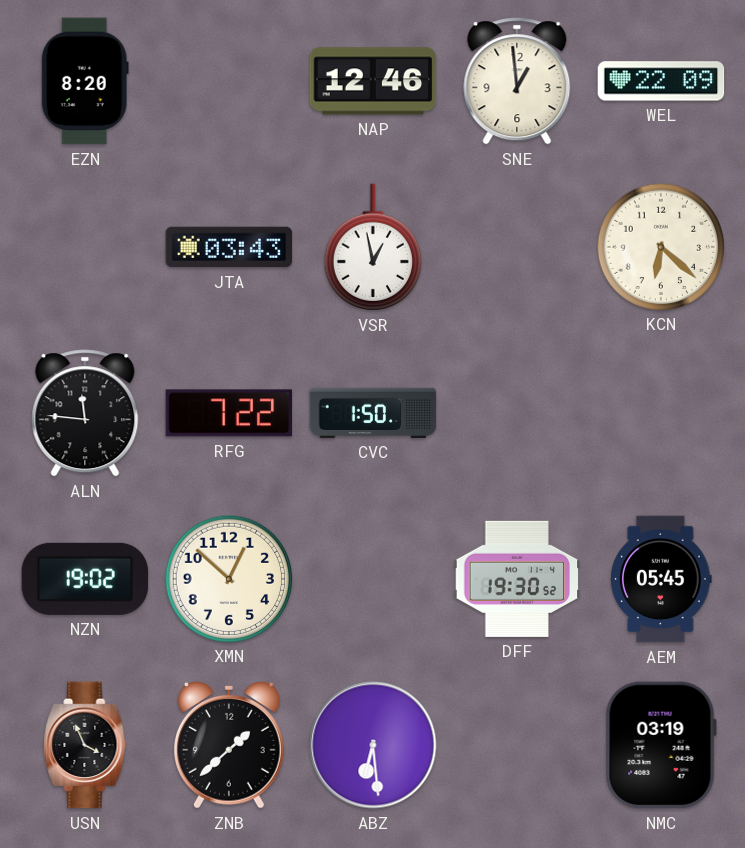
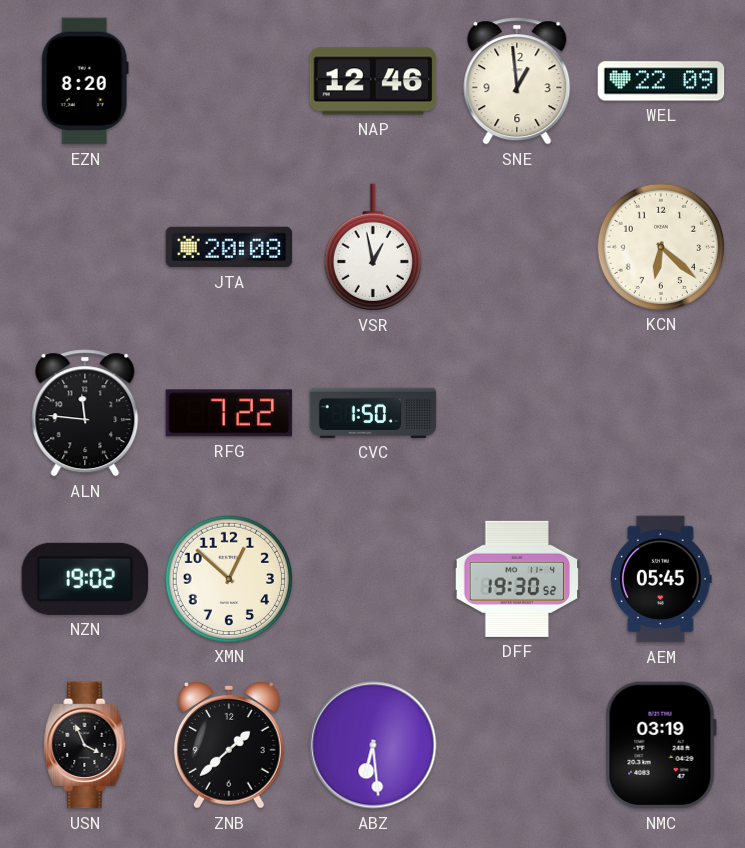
JTA: 03:43 -> 20:08
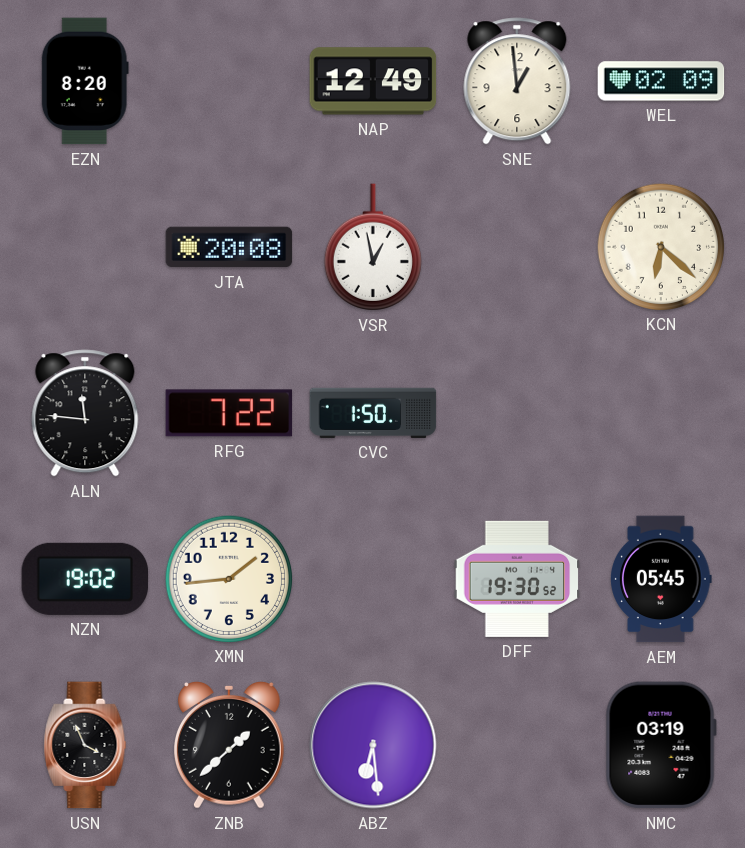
NAP: 12:46 -> 12:49
WEL: 22:09 -> 02:09
XMN: 12:52 -> 1:44
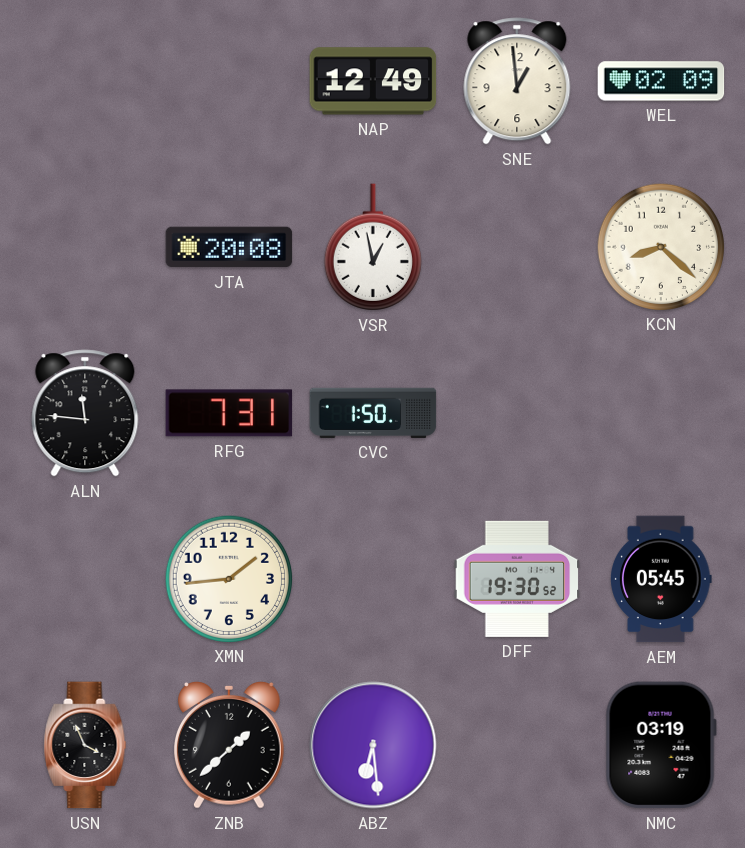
EZN: 8:20 -> none
KCN: 6:22 -> 8:22
RFG: 7:22 -> 7:31
NZN: 19:02 -> none
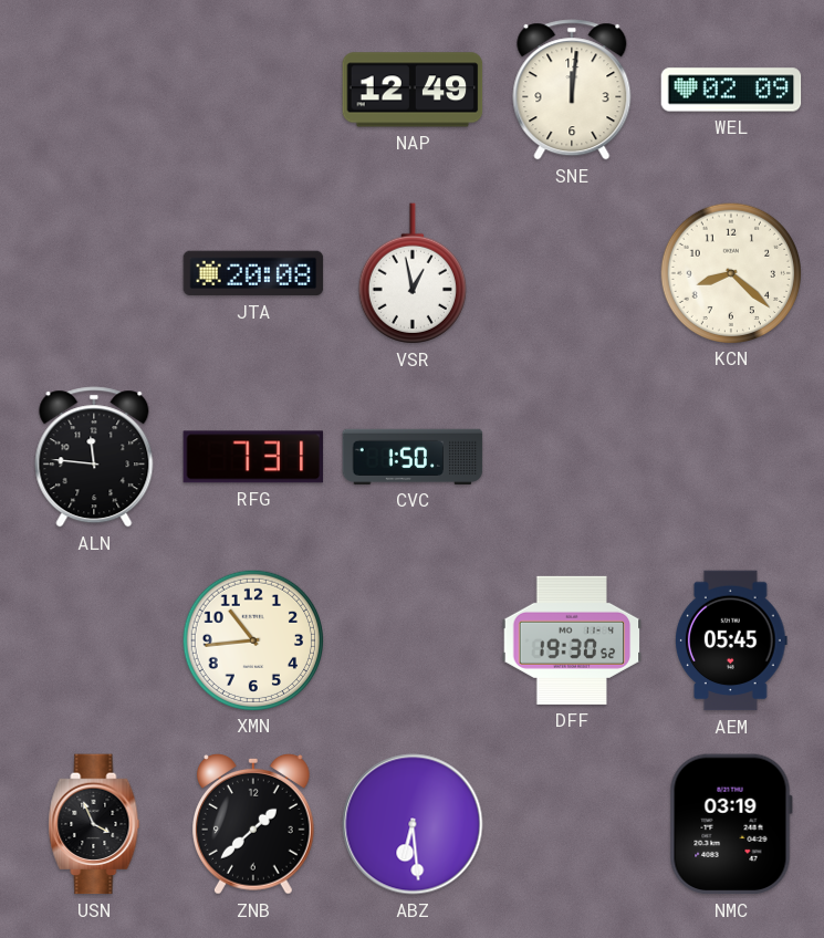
SNE: 12:59 -> 12:01
XMN: 1:44 -> 10:44
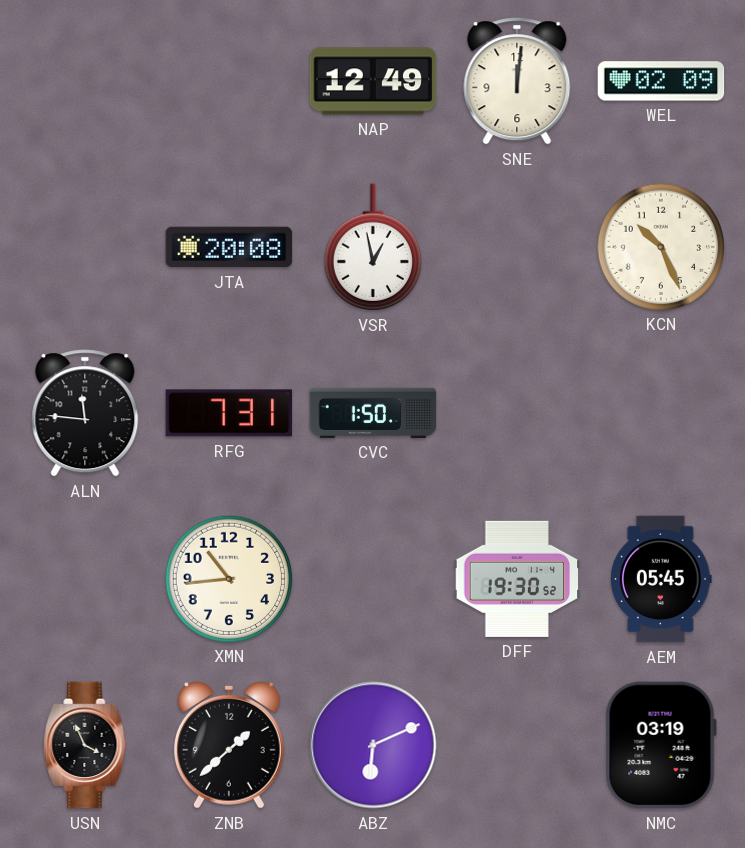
KCN: 8:22 -> 10:26
ABZ: 6:29 -> 6:11
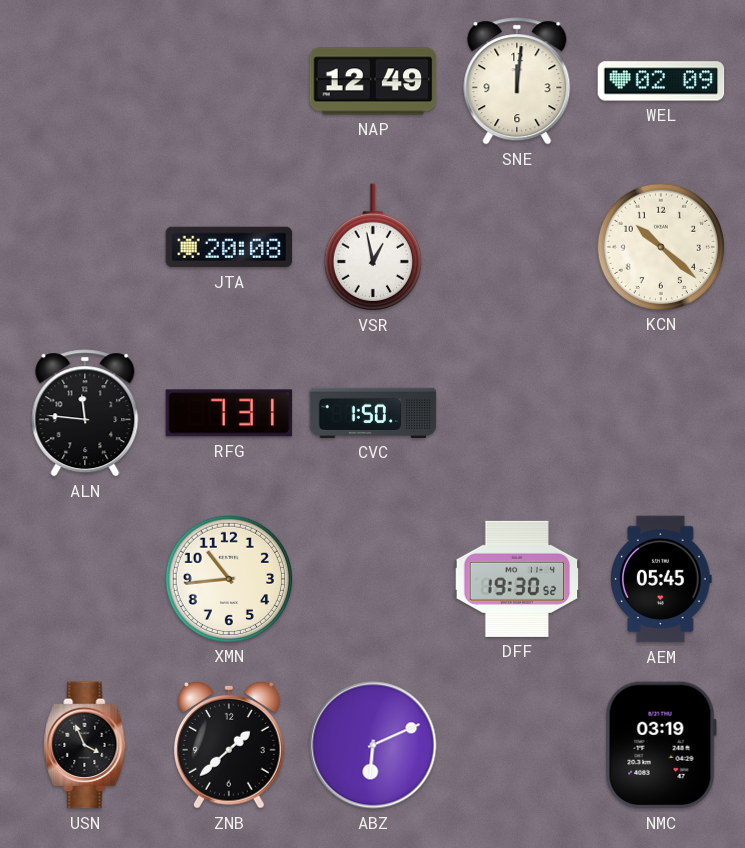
KCN: 10:26 -> 10:22
